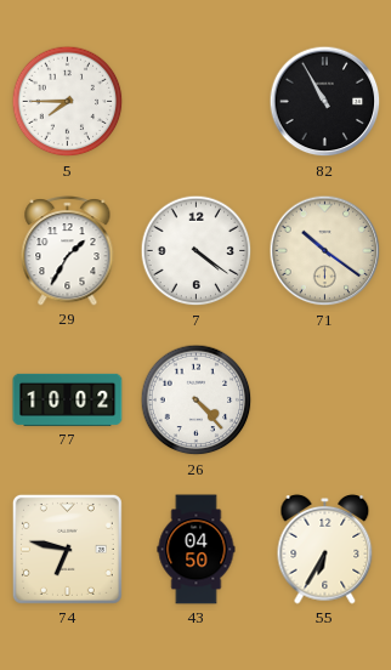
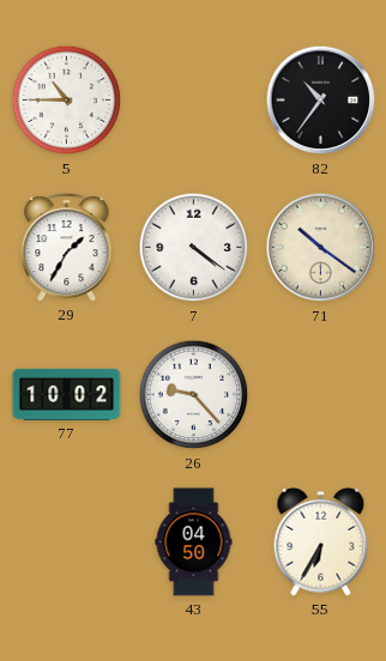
5: 7:45 -> 10:45
82: 10:55 -> 10:36
26: 4:23 -> 9:23
74: 6:47 -> none
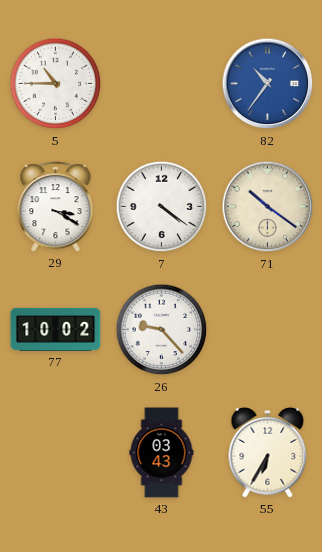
82 dial: black -> blue
29: 1:35 -> 3:20
43: 04:50 -> 03:43
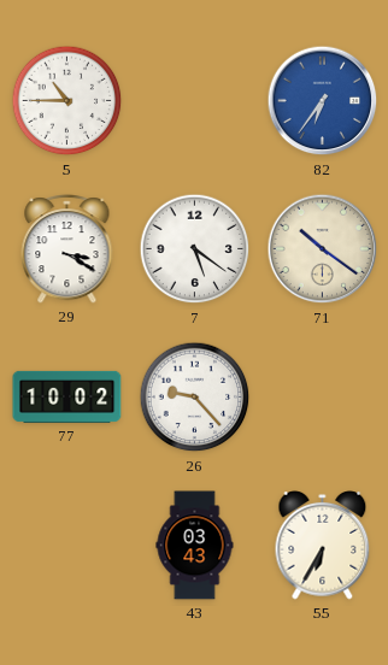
82: 10:36 -> 6:36
7: 4:21 -> 5:21
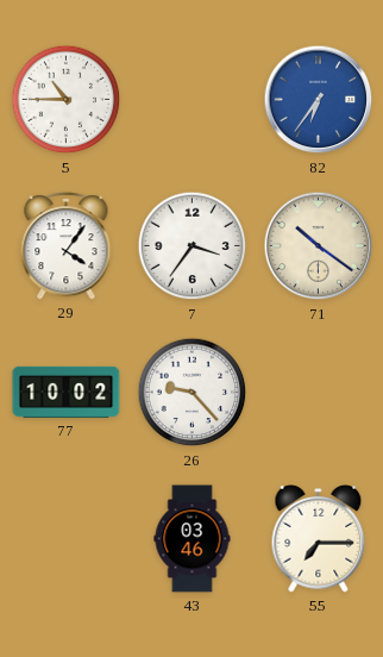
29: 3:20 -> 4:06
7: 5:21 -> 3:36
43: 03:43 -> 03:46
55: 6:35 -> 7:15
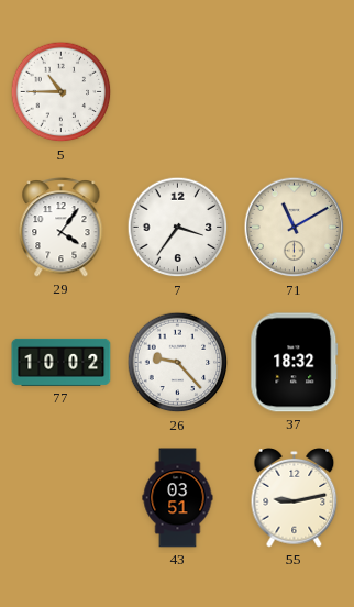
82: 6:36 -> none
71: 10:21 -> 11:10
37: none -> 18:32
43: 03:46 -> 03:51
55: 7:15 -> 9:13
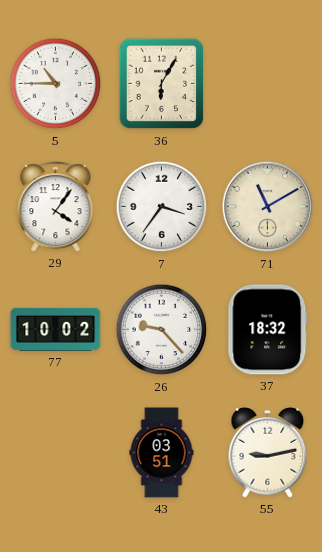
36: none -> 6:05
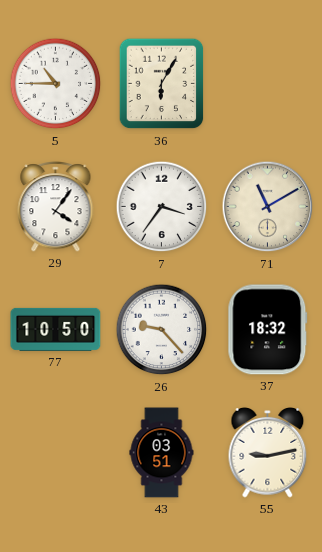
77: 10:02 -> 10:50
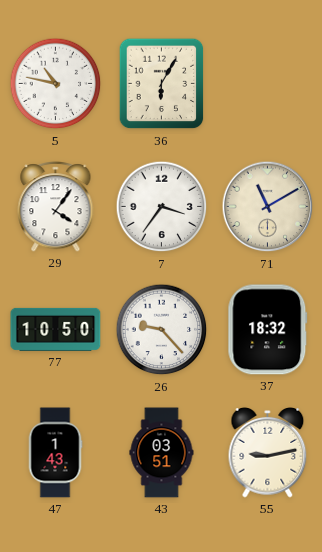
5: 10:45 -> 10:47
47: none -> 1:43
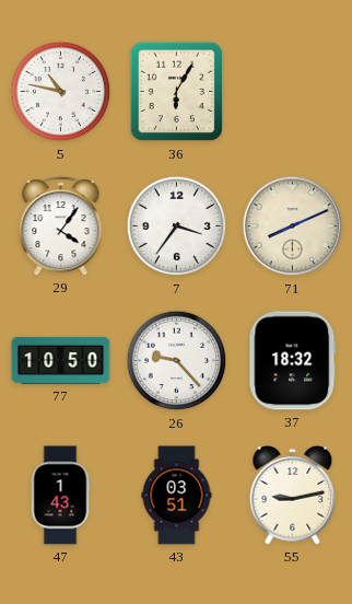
71: 11:10 -> 8:11
